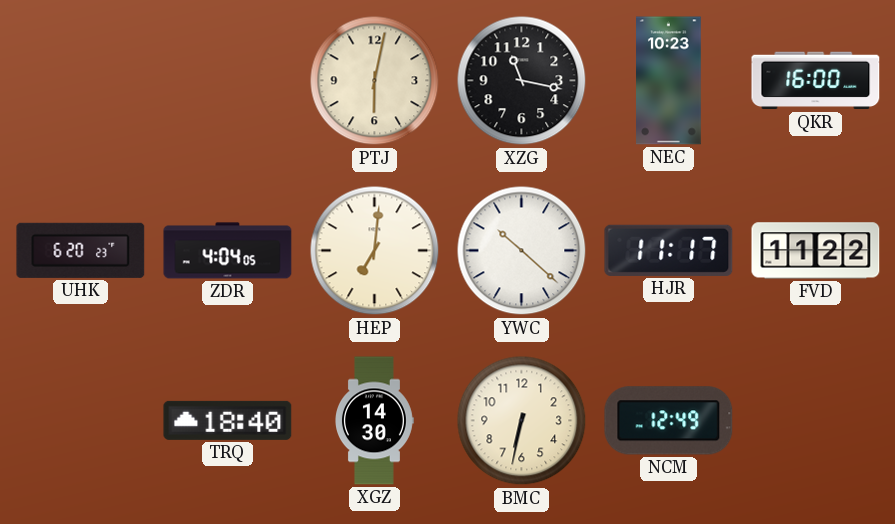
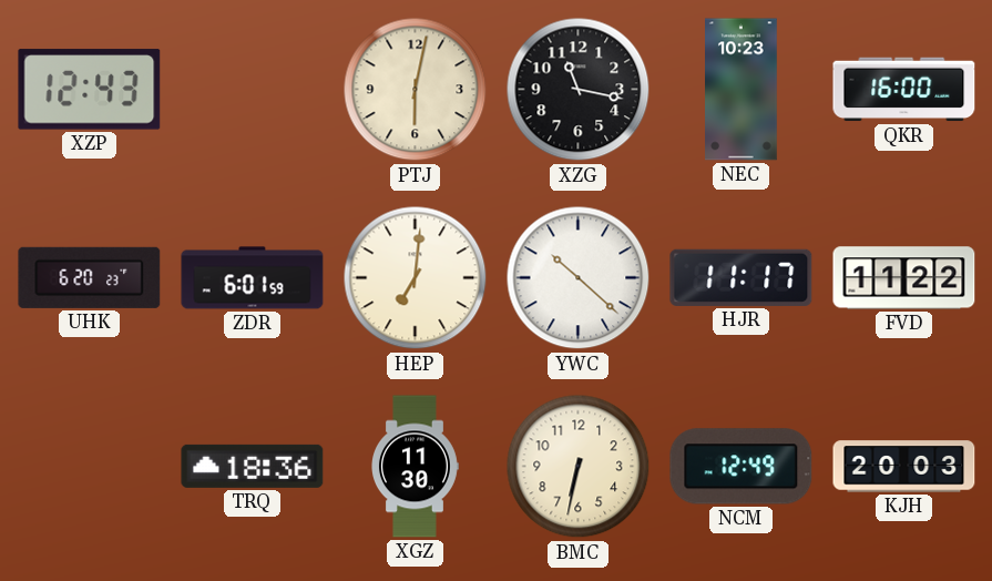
XZP: none -> 12:43
ZDR: 4:04 -> 6:01
TRQ: 18:40 -> 18:36
XGZ: 14:30 -> 11:30
KJH: none -> 20:03
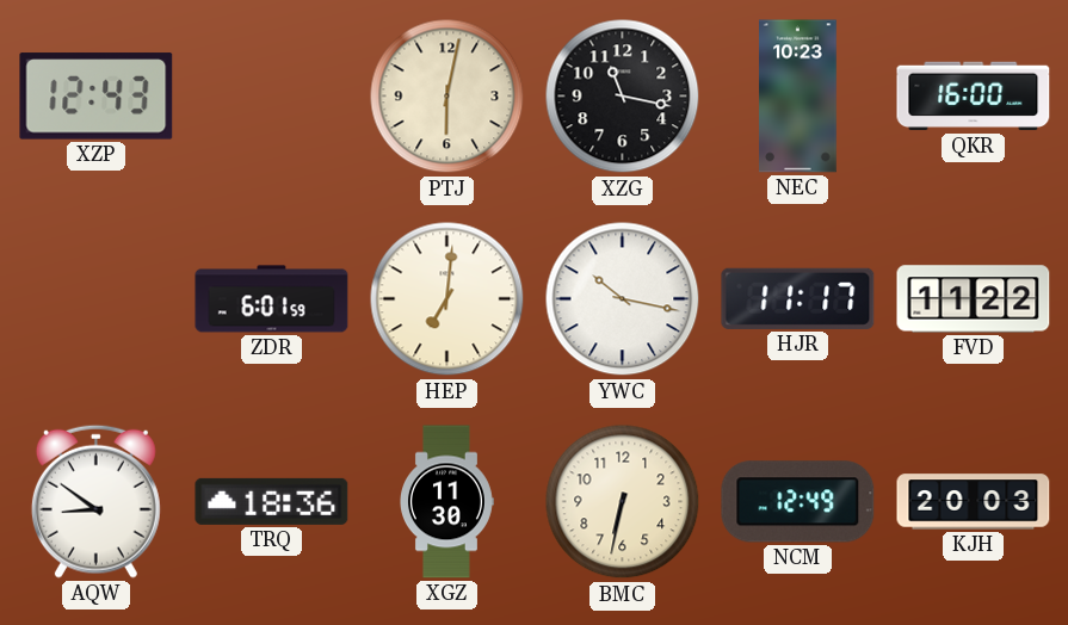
UHK: 6:20 -> none
YWC: 10:22 -> 10:17
AQW: none -> 8:51
